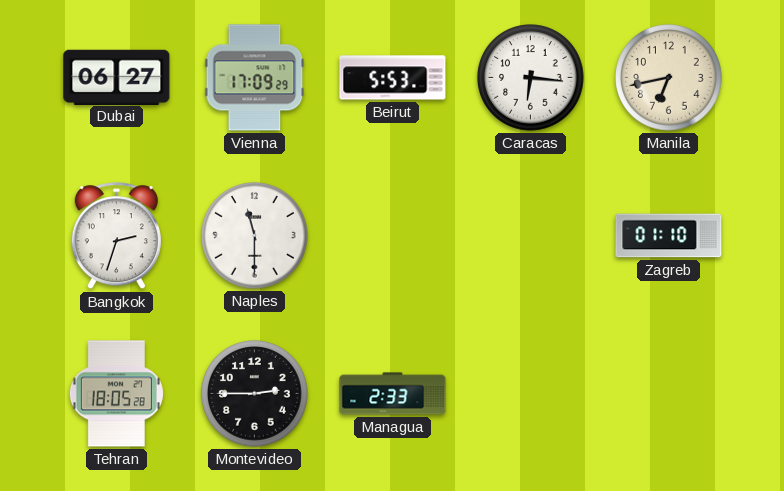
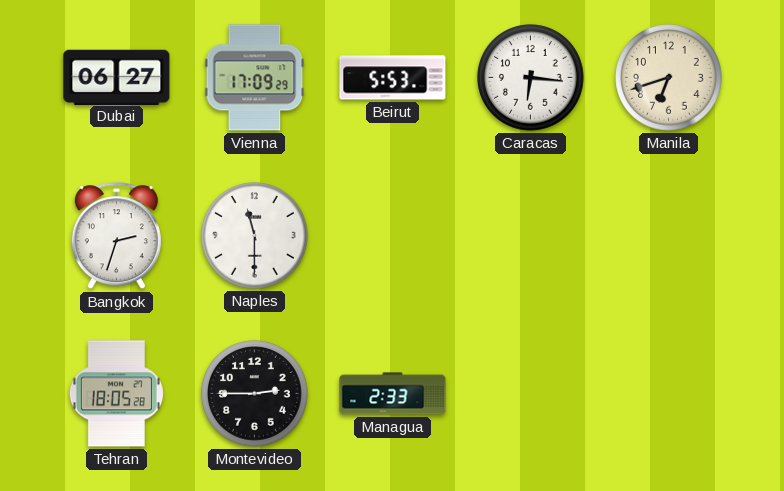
Manila: 6:43 -> 6:42
Zagreb: 01:10 -> none
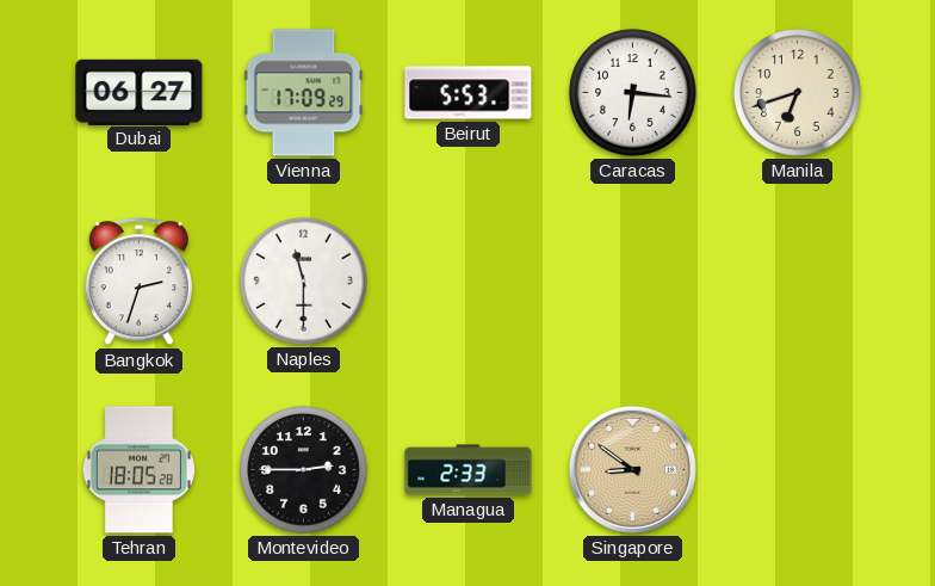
Singapore: none -> 8:51
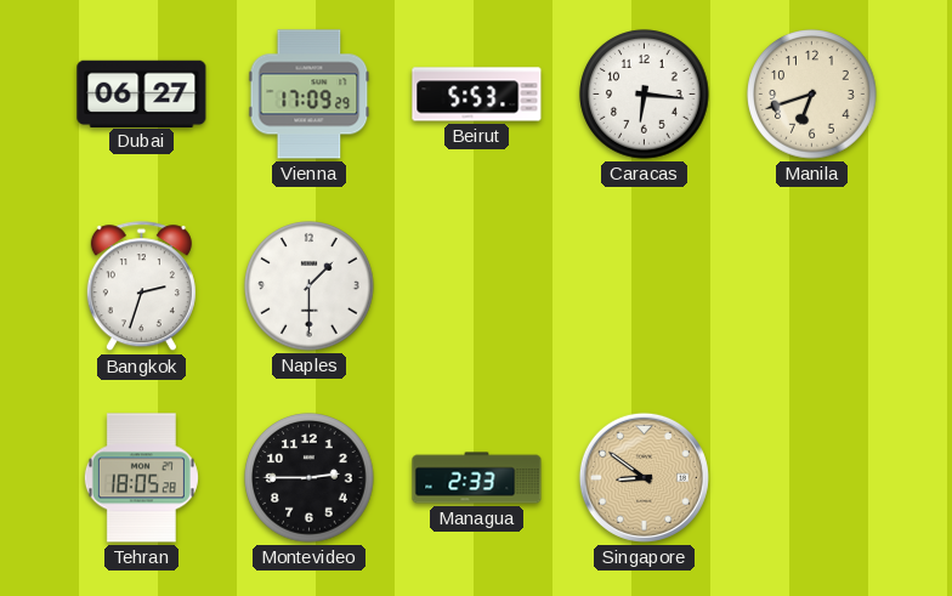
Naples: 11:30 -> 1:30
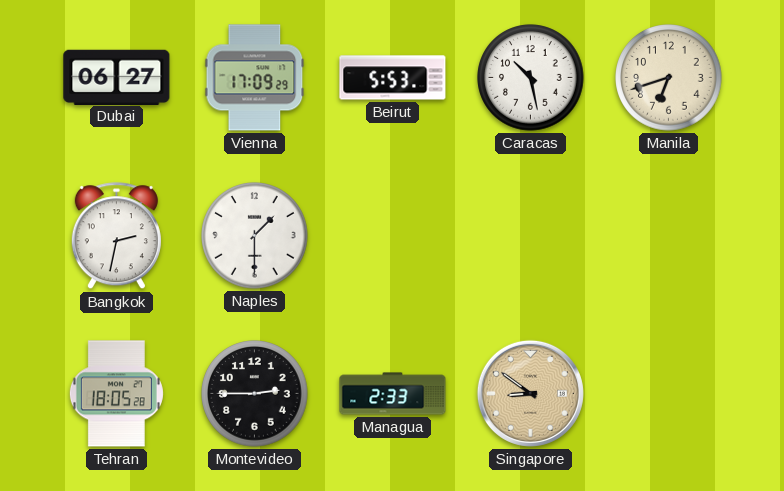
Caracas: 6:16 -> 10:28
Bangkok: 2:33 -> 2:32
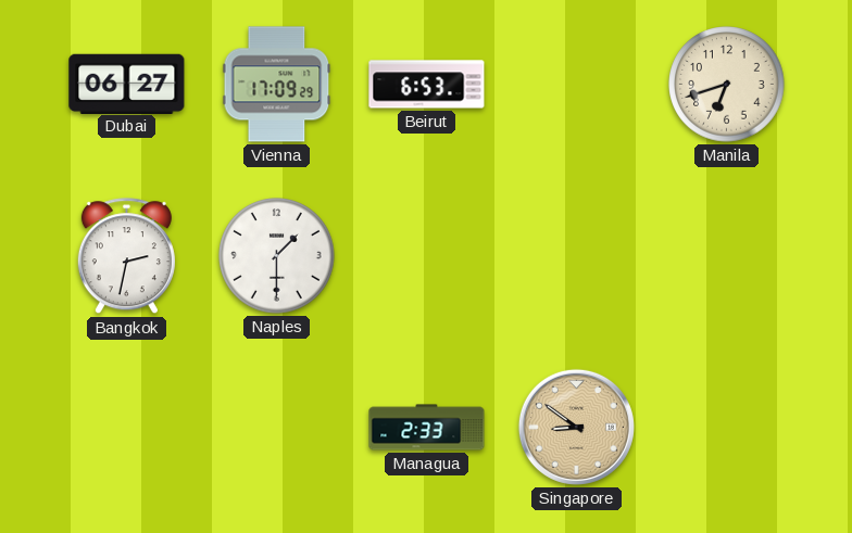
Beirut: 5:53 -> 6:53
Caracas: 10:28 -> none
Tehran: 18:05 -> none
Montevideo: 2:45 -> none
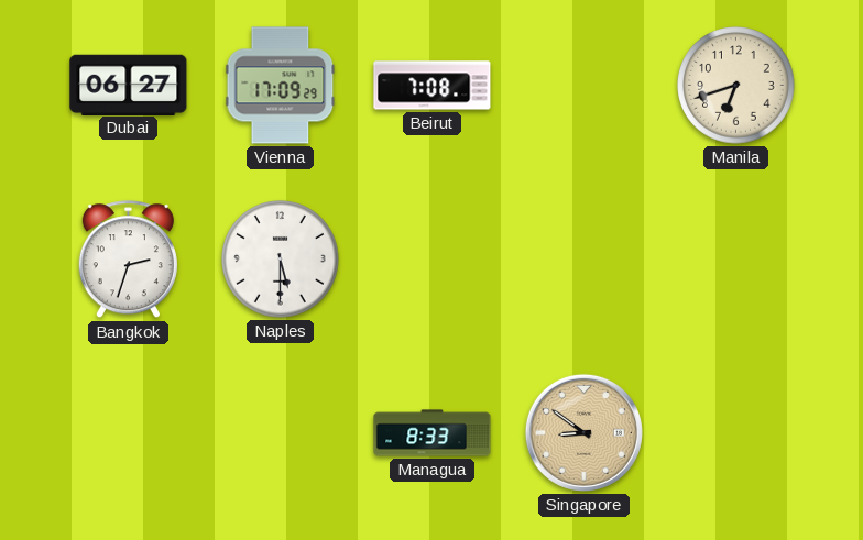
Beirut: 6:53 -> 7:08
Bangkok: 2:32 -> 2:33
Naples: 1:30 -> 5:30
Managua: 2:33 -> 8:33
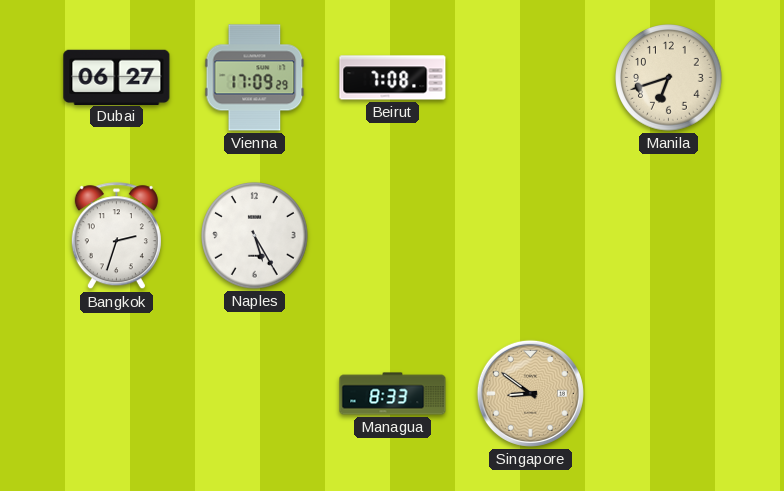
Naples: 5:30 -> 5:25
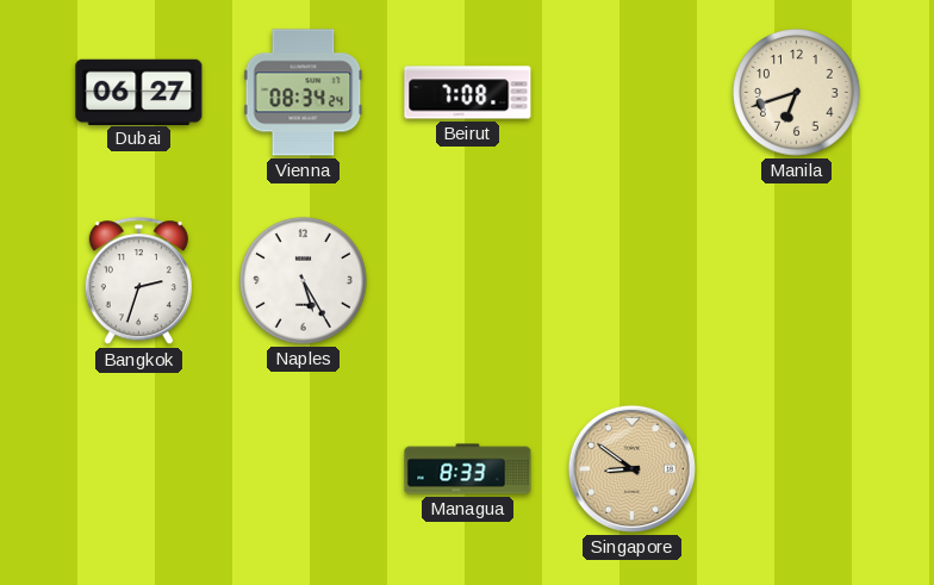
Vienna: 17:09 -> 08:34
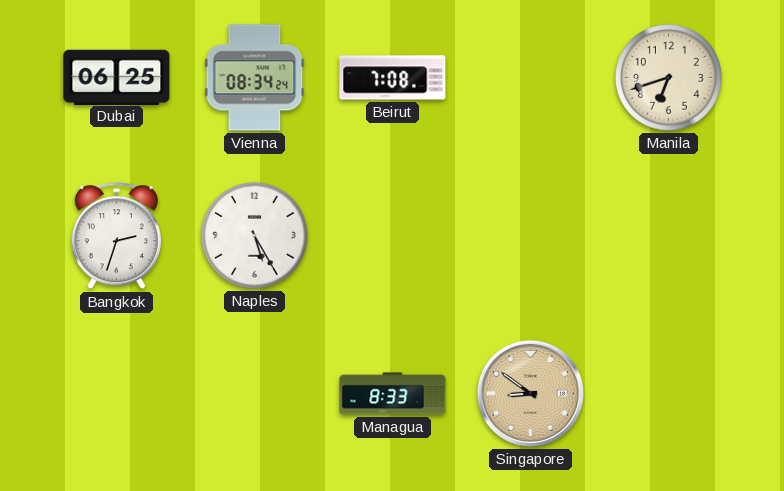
Dubai: 06:27 -> 06:25
